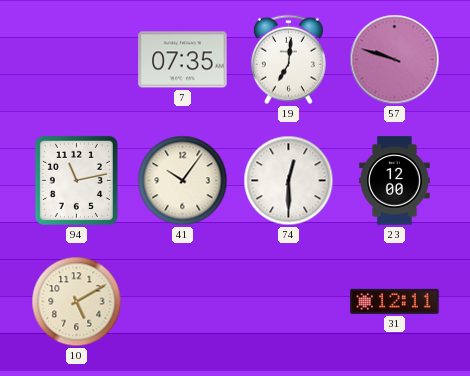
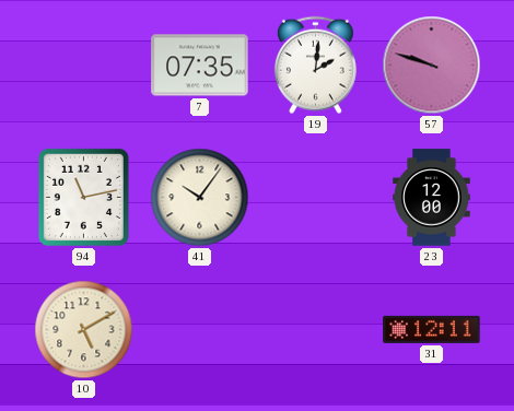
19: 7:01 -> 2:01
74: 12:30 -> none
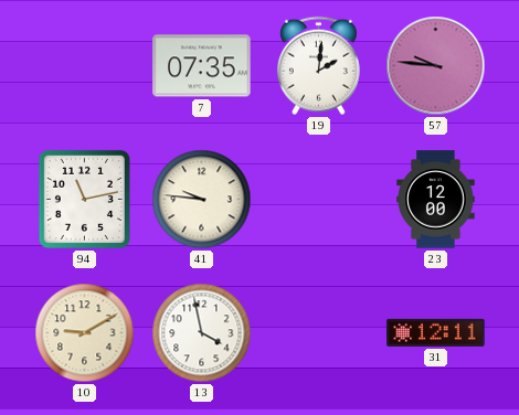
57: 9:48 -> 9:46
41: 10:06 -> 9:46
10: 5:10 -> 9:10
13: none -> 3:58
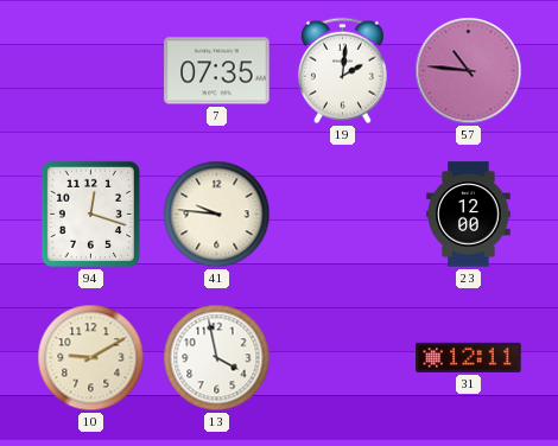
57: 9:46 -> 10:46
94: 11:13 -> 12:18
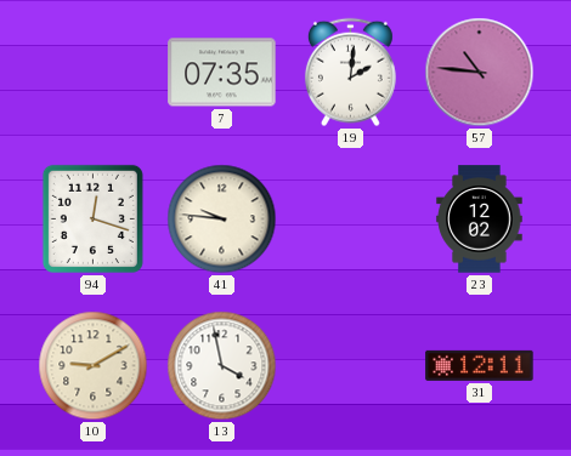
23: 12:00 -> 12:02
